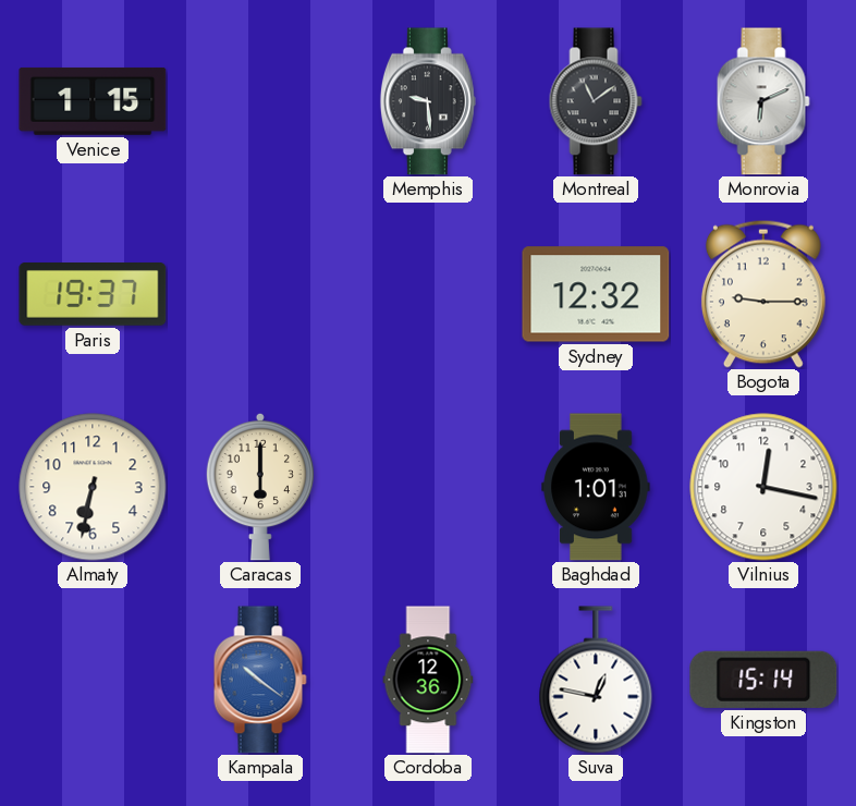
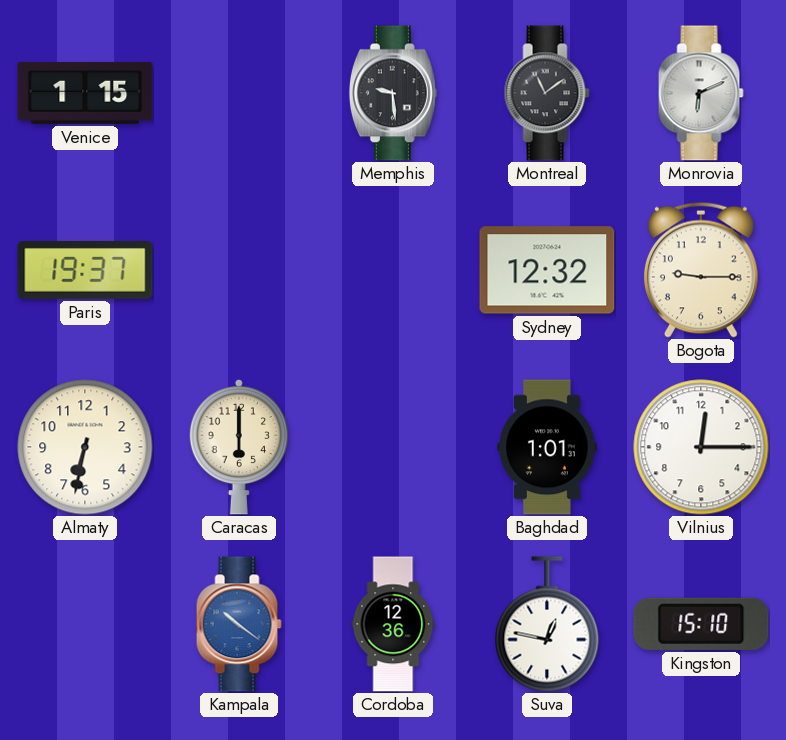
Vilnius: 12:17 -> 12:15
Kingston: 15:14 -> 15:10
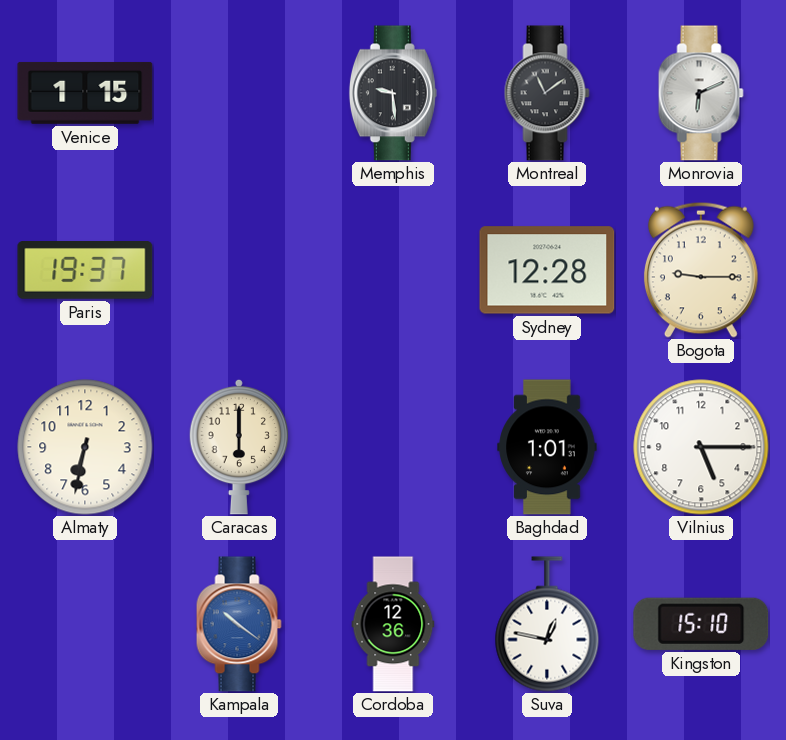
Sydney: 12:32 -> 12:28
Vilnius: 12:15 -> 5:15
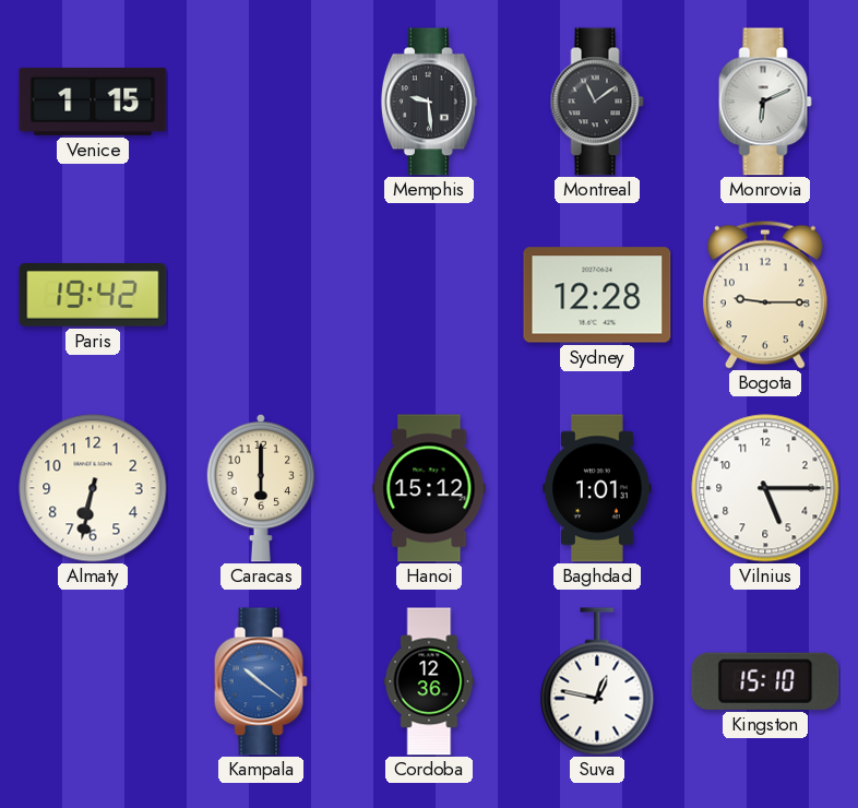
Paris: 19:37 -> 19:42
Hanoi: none -> 15:12
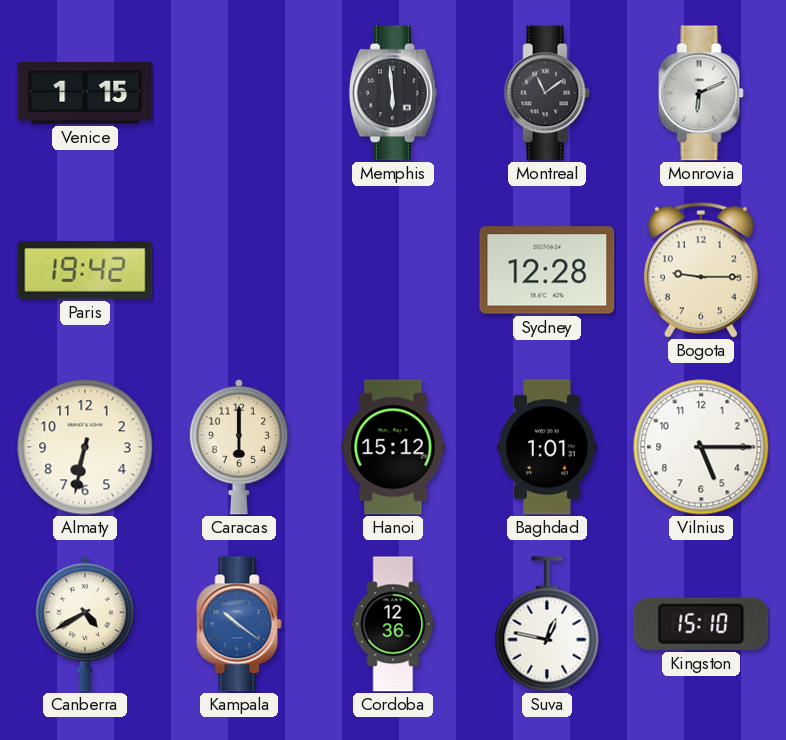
Memphis: 9:29 -> 5:59
Canberra: none -> 4:40
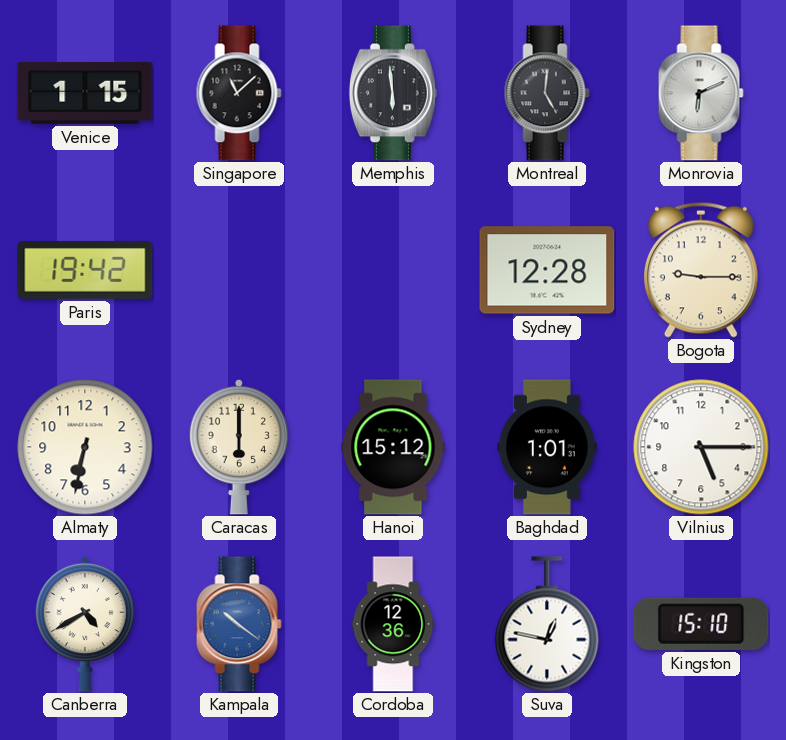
Singapore: none -> 11:08
Montreal: 11:09 -> 5:01
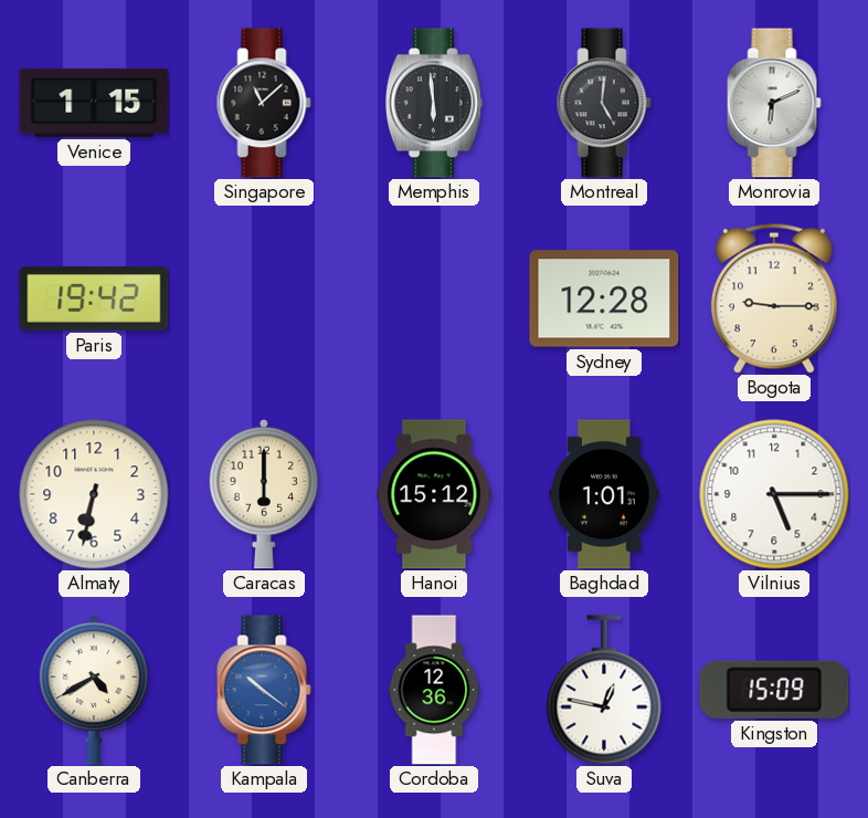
Kingston: 15:10 -> 15:09
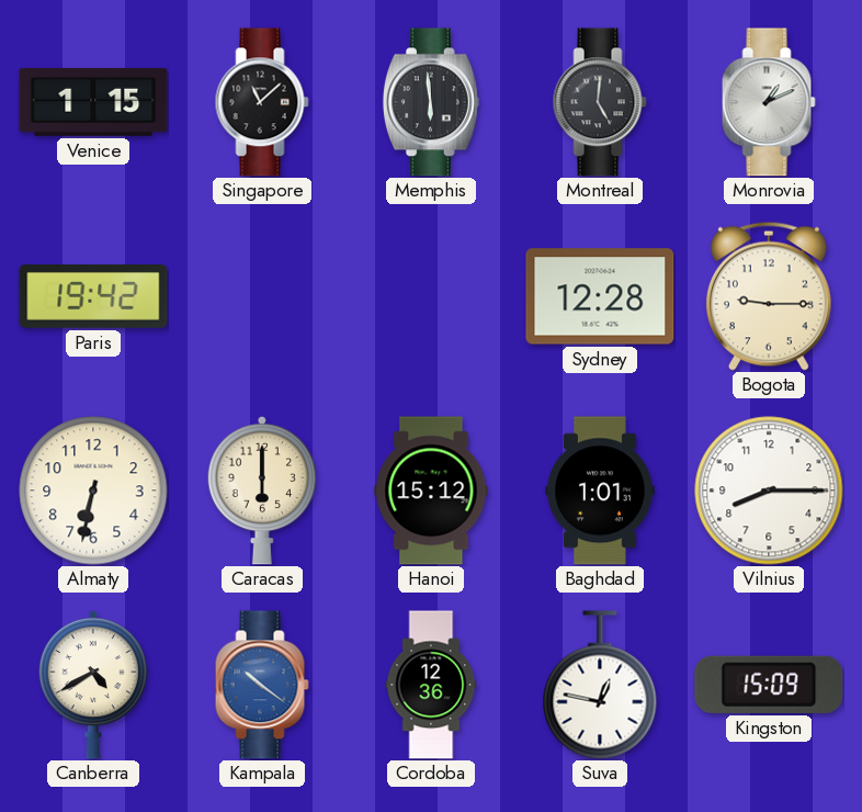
Monrovia: 6:11 -> 1:11
Vilnius: 5:15 -> 8:15
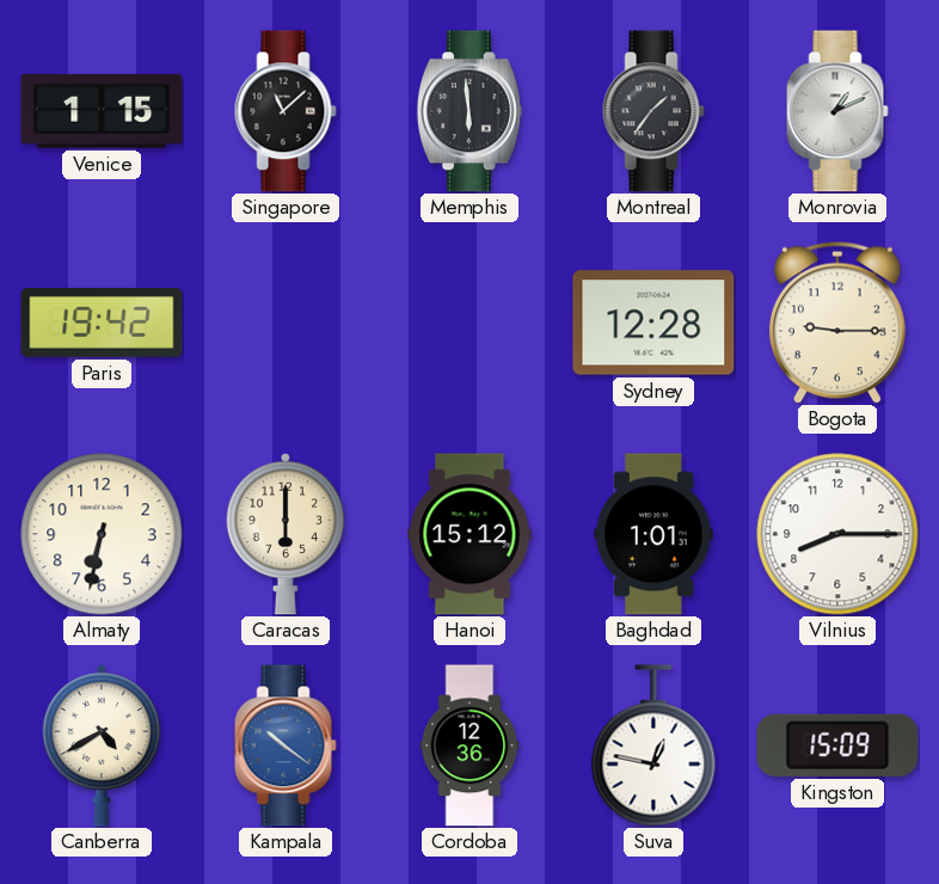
Montreal: 5:01 -> 1:36
